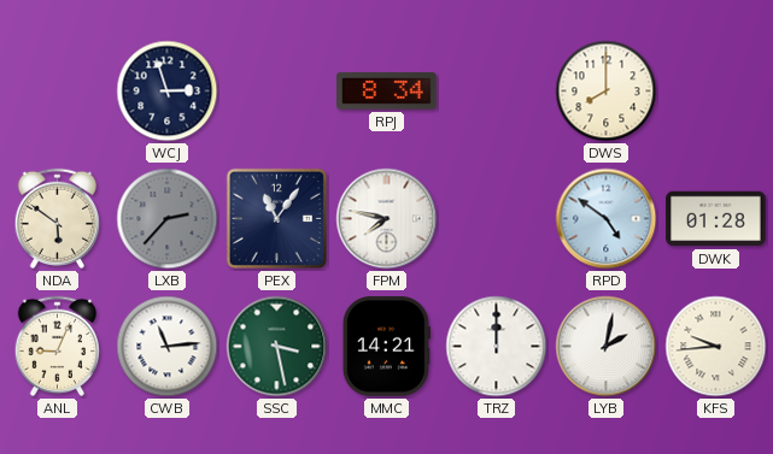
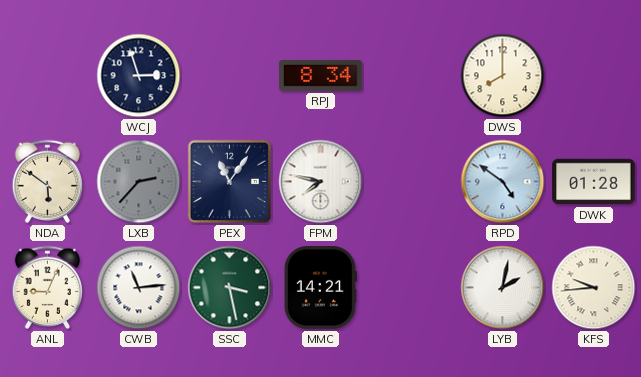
TRZ: 12:00 -> none
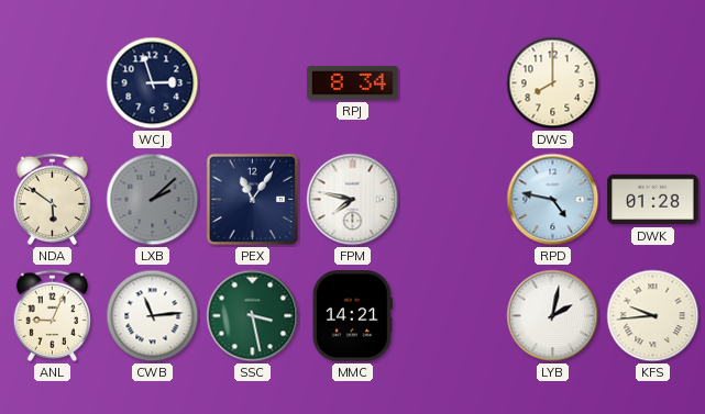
LXB: 2:37 -> 2:08
RPD: 4:51 -> 4:47
